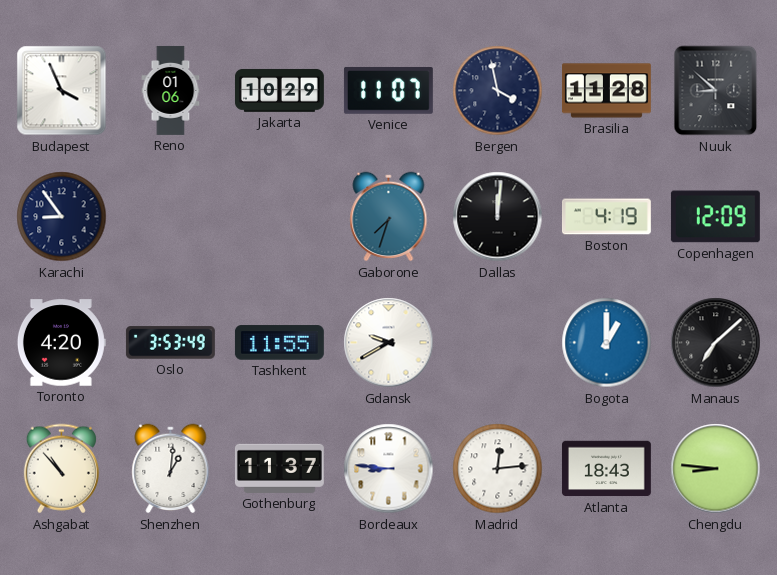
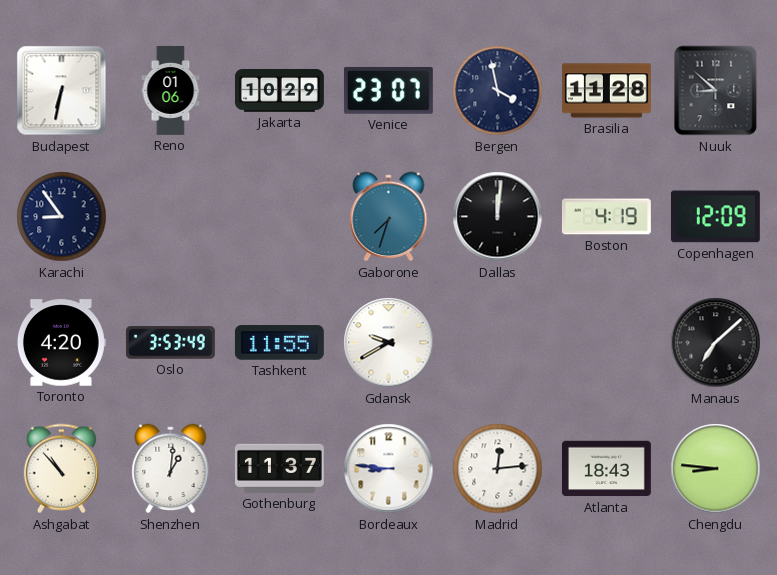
Budapest: 3:56 -> 6:32
Venice: 11:07 -> 23:07
Bogota: 1:00 -> none
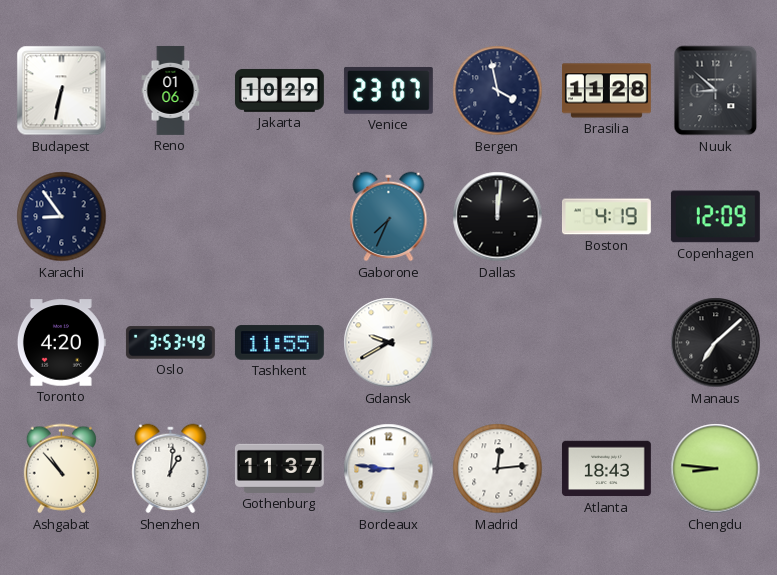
Gaborone: 7:33 -> 7:34
